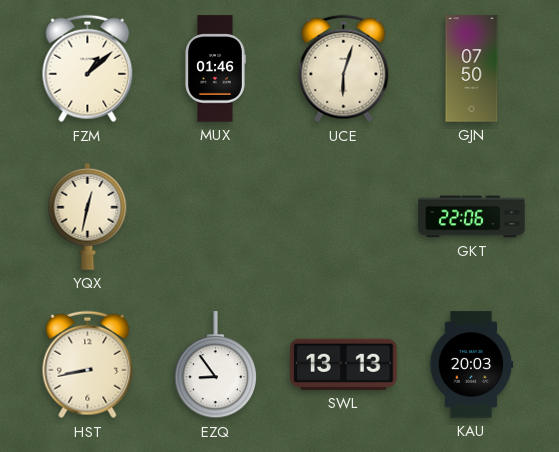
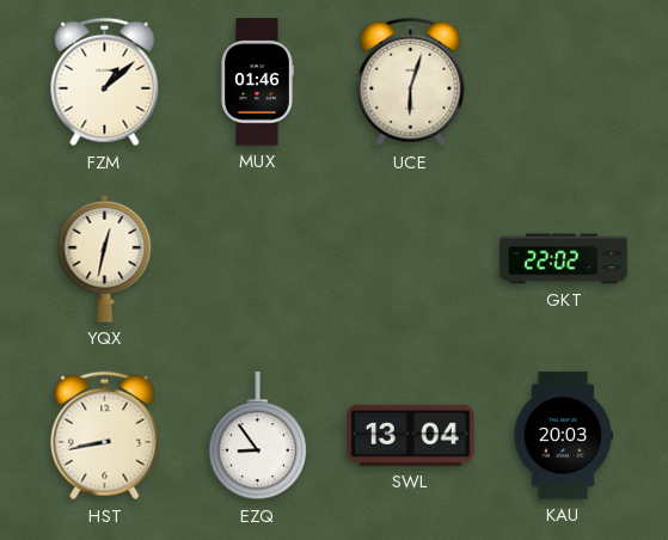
GJN: 07:50 -> none
GKT: 22:06 -> 22:02
SWL: 13:13 -> 13:04
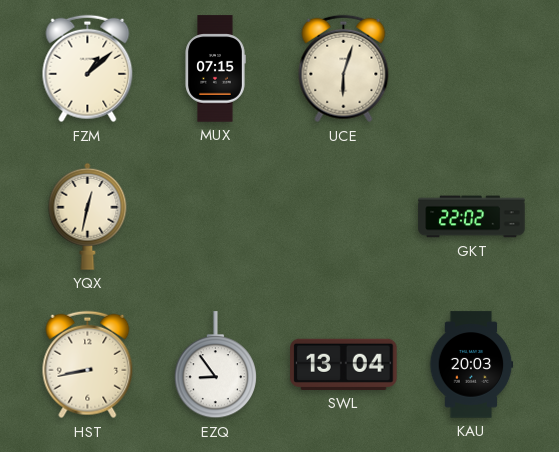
MUX: 01:46 -> 07:15
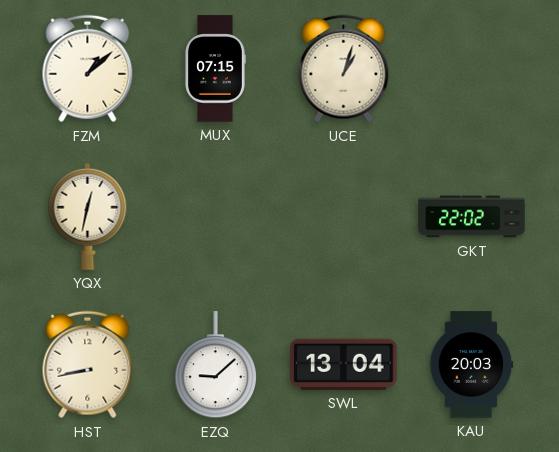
UCE: 6:03 -> 1:03
EZQ: 8:54 -> 9:08
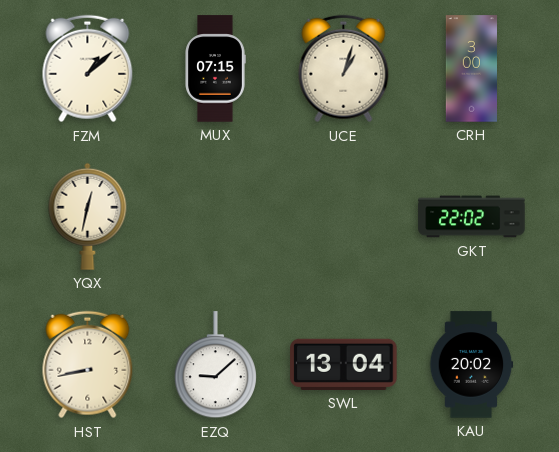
CRH: none -> 3:00
KAU: 20:03 -> 20:02
